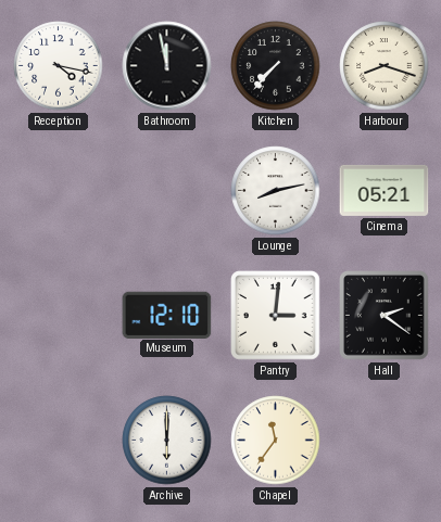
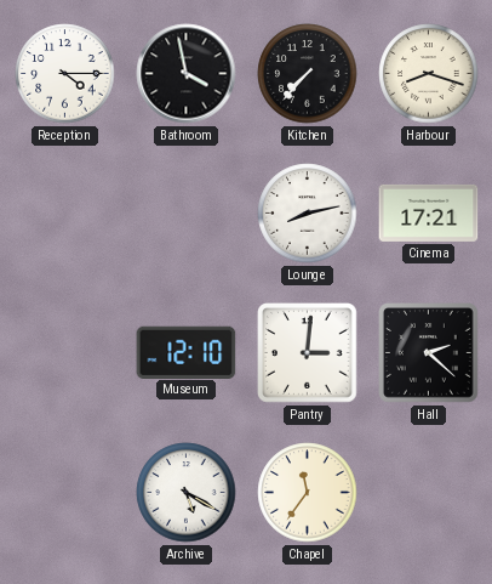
Reception: 4:17 -> 4:15
Bathroom: 11:58 -> 3:58
Cinema: 05:21 -> 17:21
Hall: 2:21 -> 2:22
Archive: 6:00 -> 5:20
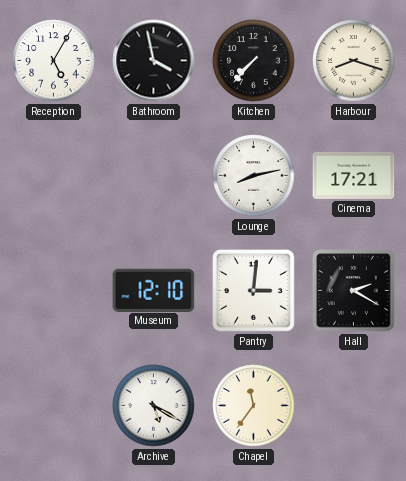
Reception: 4:15 -> 5:05
Hall: 2:22 -> 2:20
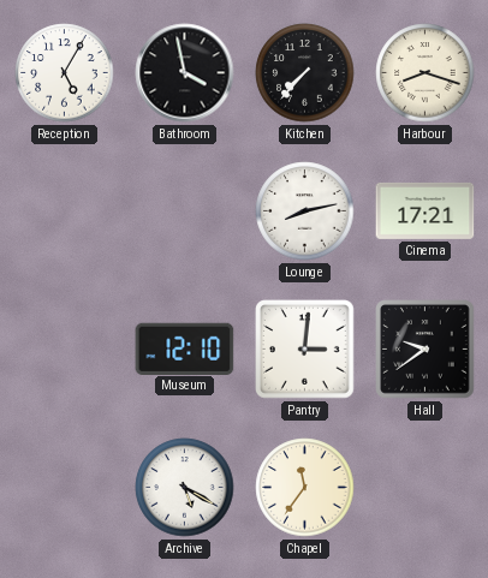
Hall: 2:20 -> 9:39
